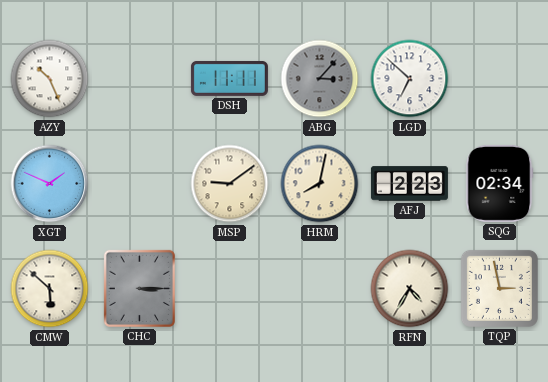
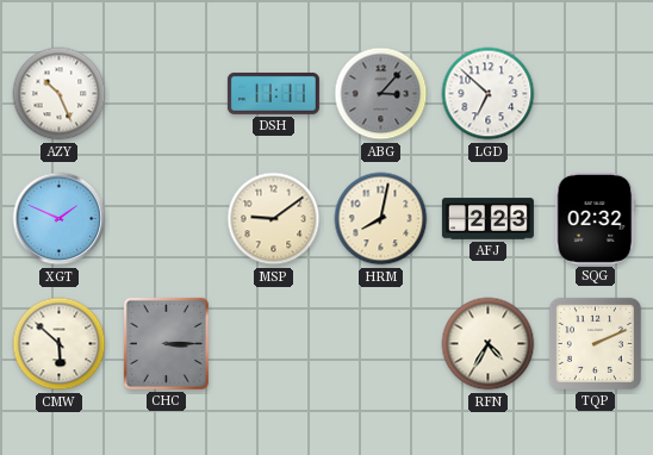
SQG: 02:34 -> 02:32
TQP: 2:58 -> 2:11
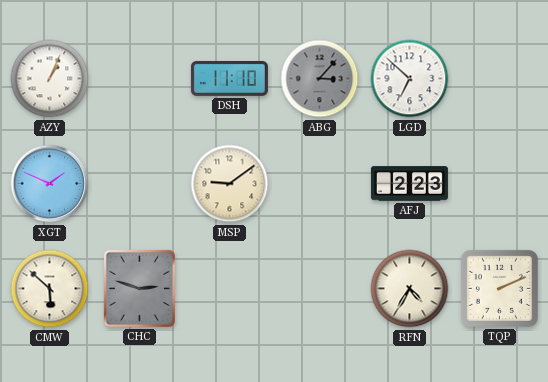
AZY: 10:26 -> 1:04
DSH: 11:11 -> 11:10
HRM: 8:02 -> none
SQG: 02:32 -> none
CHC: 3:15 -> 2:48
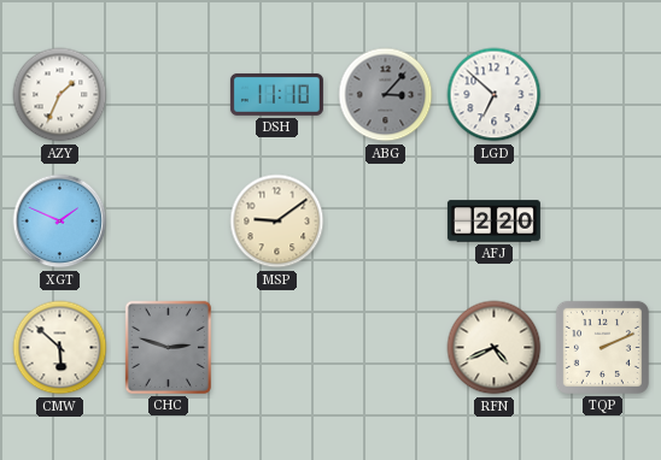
AZY: 1:04 -> 1:34
AFJ: 2:23 -> 2:20
RFN: 4:35 -> 4:41
